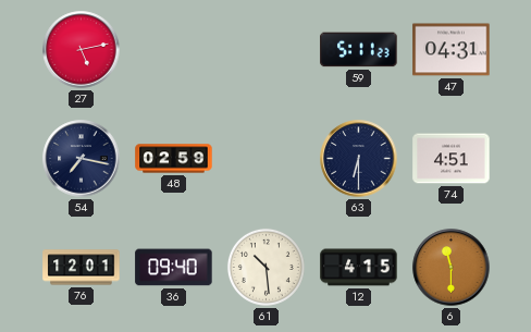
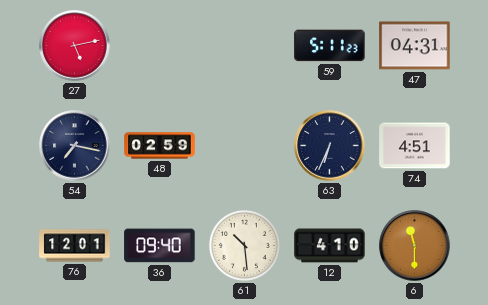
63: 6:30 -> 6:34
12: 4:15 -> 4:10
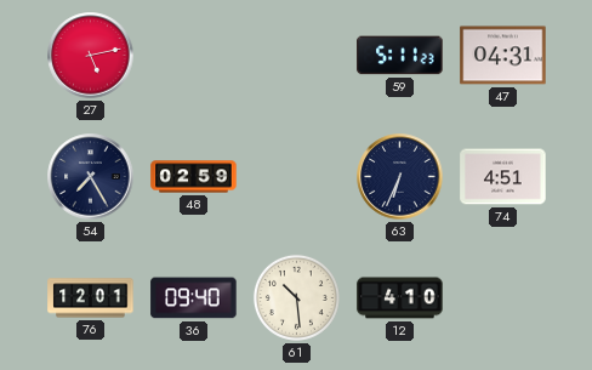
54: 7:17 -> 7:25
6: 11:30 -> none
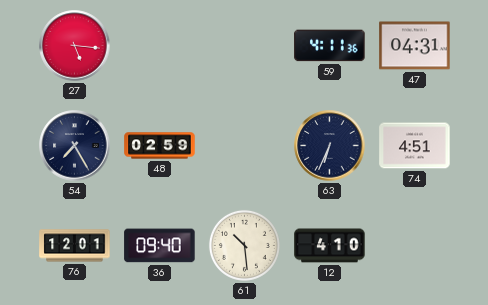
27: 5:13 -> 5:16
59: 5:11 -> 4:11
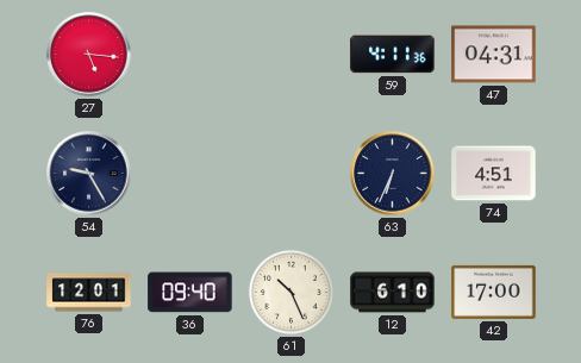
54: 7:25 -> 9:25
48: 02:59 -> none
61: 10:29 -> 10:26
12: 4:10 -> 6:10
42: none -> 17:00
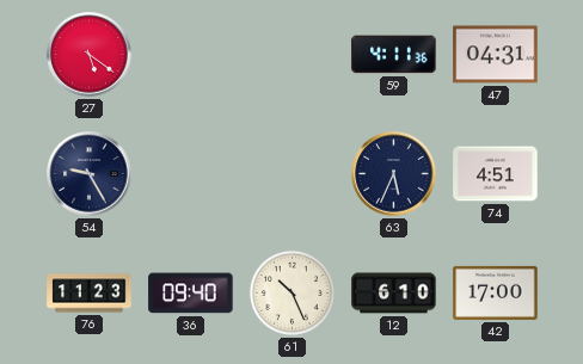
27: 5:16 -> 5:21
63: 6:34 -> 5:34
76: 12:01 -> 11:23
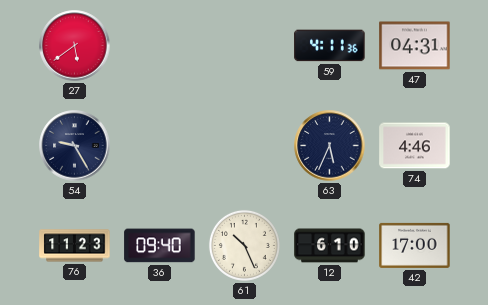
27: 5:21 -> 5:39
74: 4:51 -> 4:46
